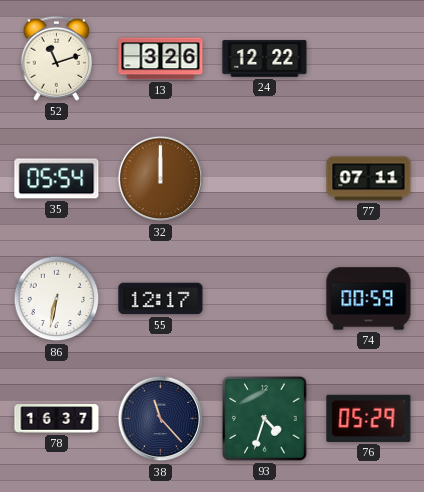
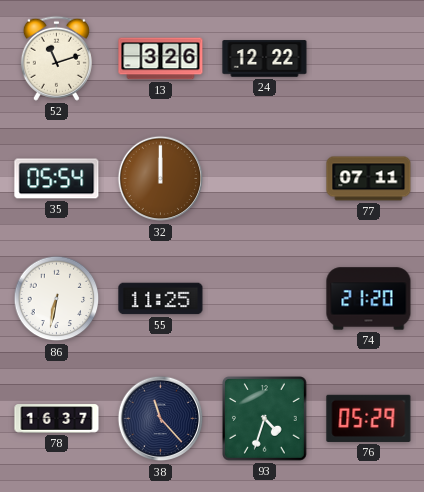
55: 12:17 -> 11:25
74: 00:59 -> 21:20
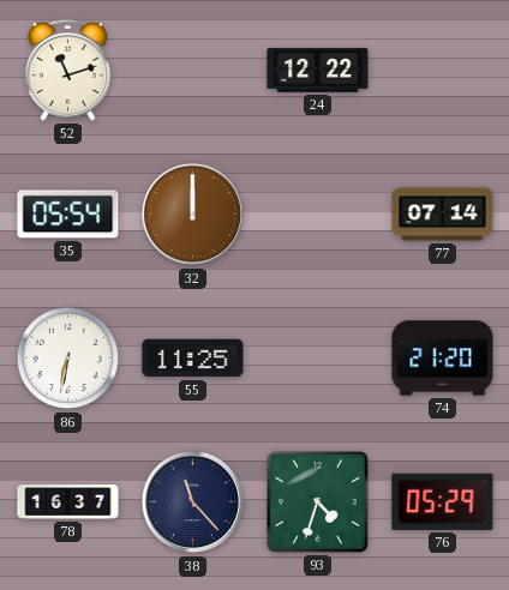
13: 3:26 -> none
77: 07:11 -> 07:14
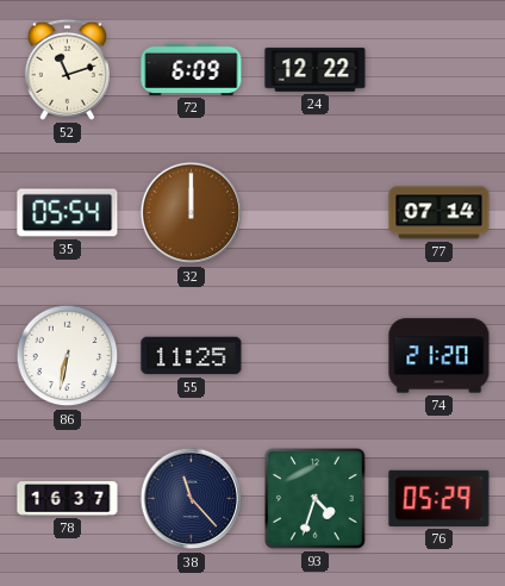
72: none -> 6:09
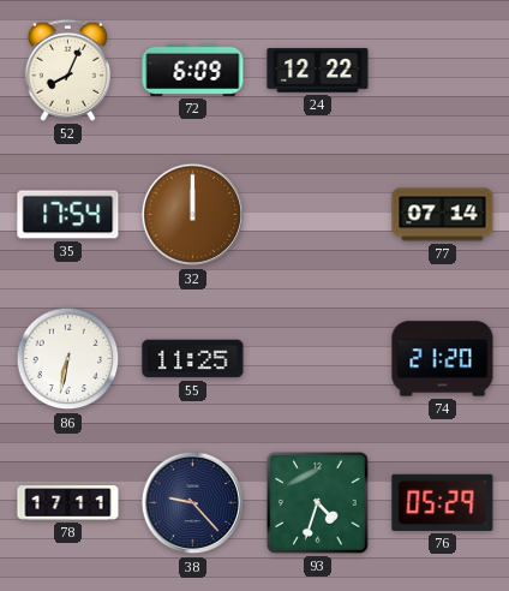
52: 11:12 -> 8:04
35: 05:54 -> 17:54
78: 16:37 -> 17:11
38: 11:23 -> 9:23
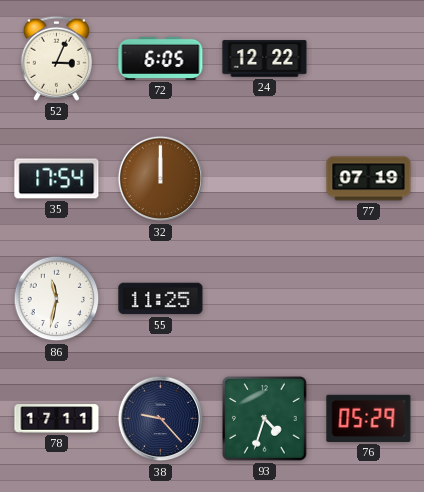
52: 8:04 -> 3:04
72: 6:09 -> 6:05
77: 07:14 -> 07:19
86: 6:32 -> 11:32
74: 21:20 -> none
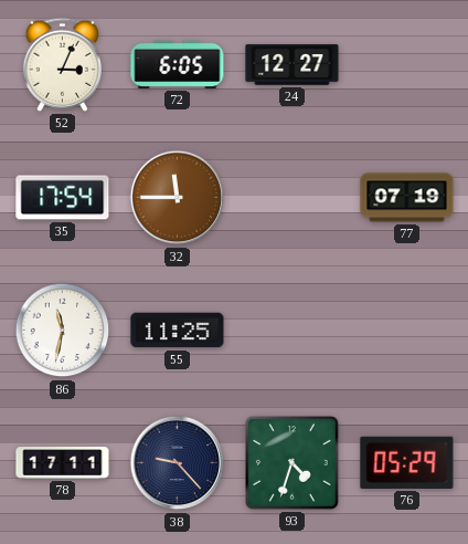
24: 12:22 -> 12:27
32: 12:00 -> 11:45
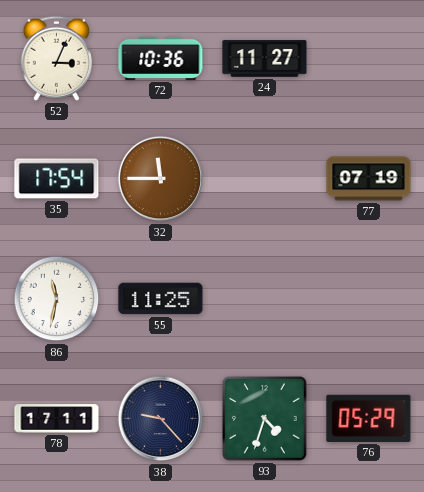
72: 6:05 -> 10:36
24: 12:27 -> 11:27
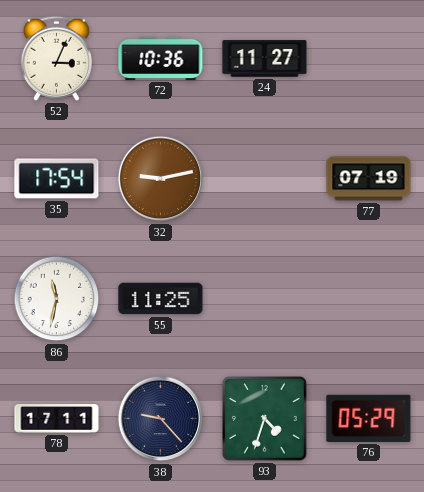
32: 11:45 -> 9:13
